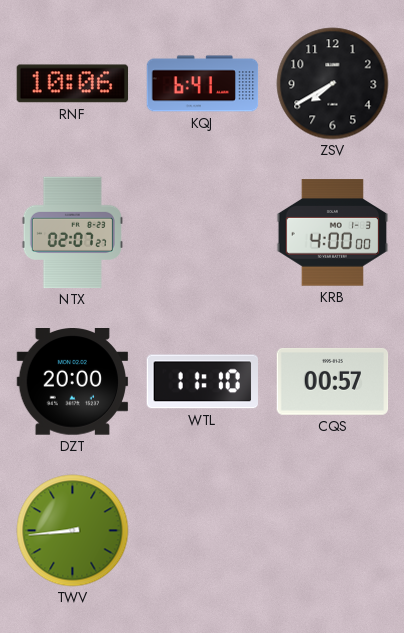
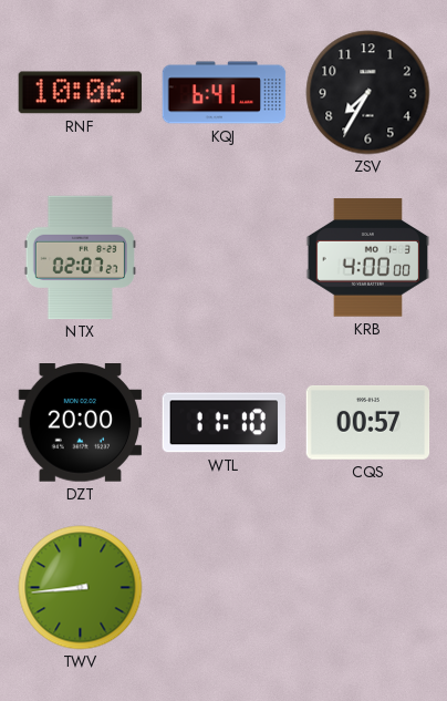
ZSV: 7:40 -> 7:35
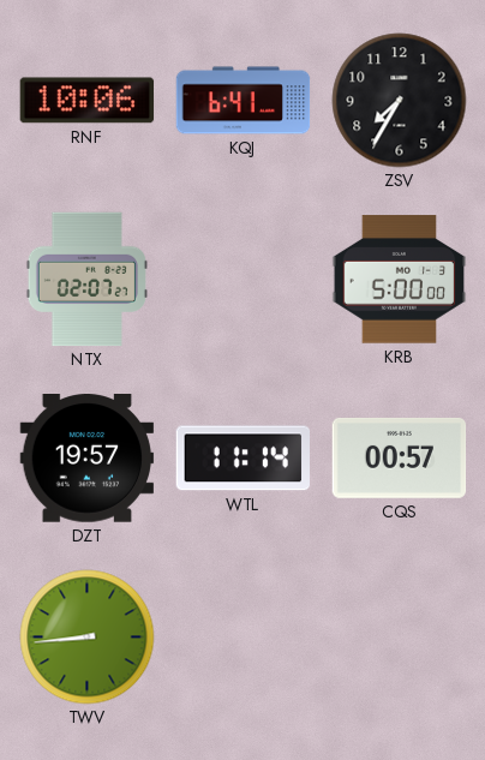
KRB: 4:00 -> 5:00
DZT: 20:00 -> 19:57
WTL: 11:10 -> 11:14
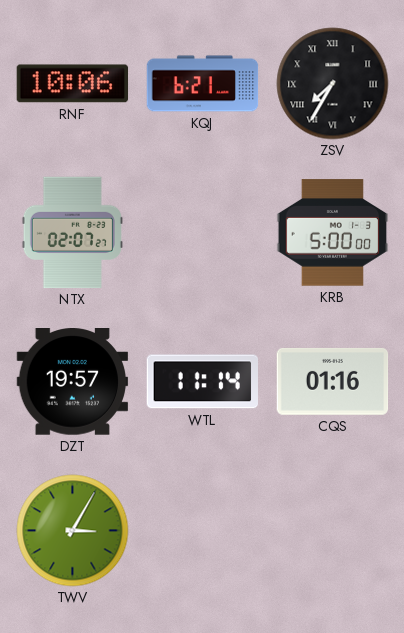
KQJ: 6:41 -> 6:21
ZSV numerals: Arabic -> Roman
CQS: 00:57 -> 01:16
TWV: 8:44 -> 3:05
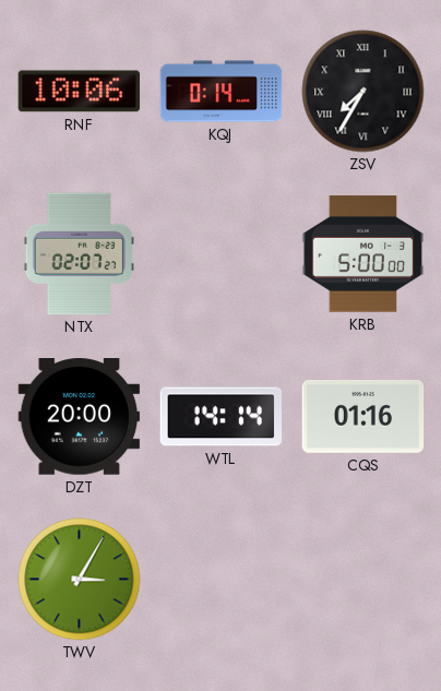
KQJ: 6:21 -> 0:14
DZT: 19:57 -> 20:00
WTL: 11:14 -> 14:14
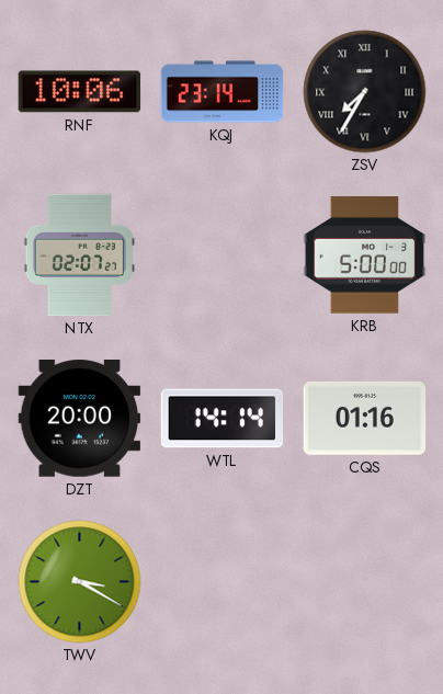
KQJ: 0:14 -> 23:14
TWV: 3:05 -> 3:20
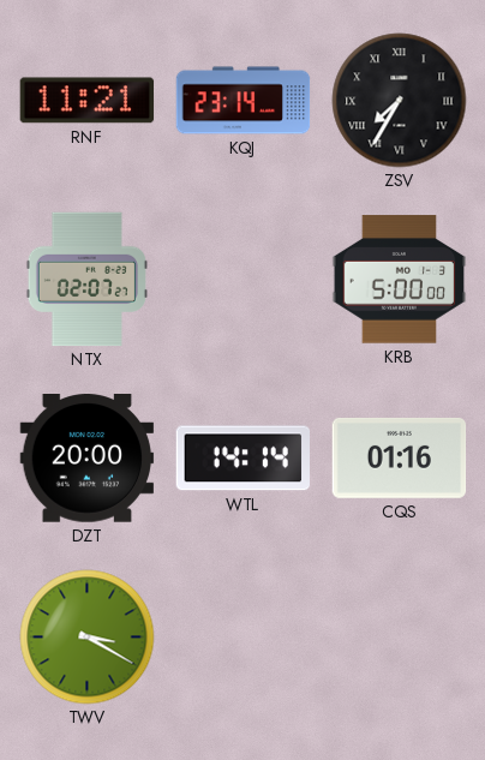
RNF: 10:06 -> 11:21
